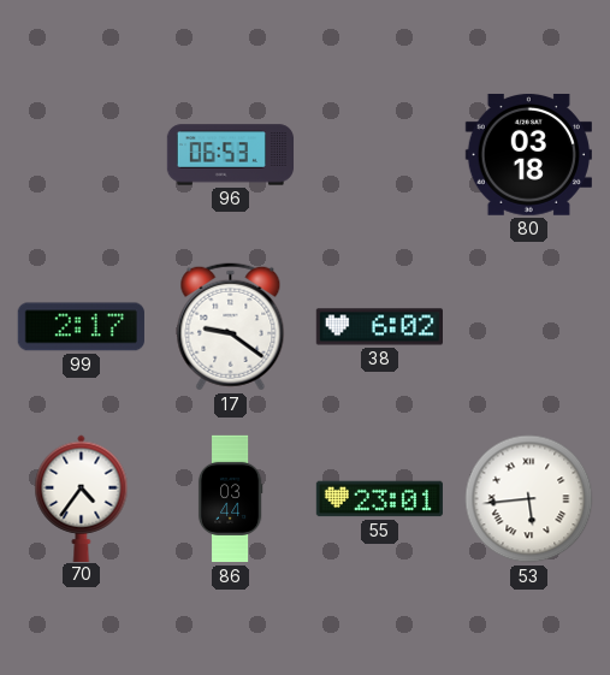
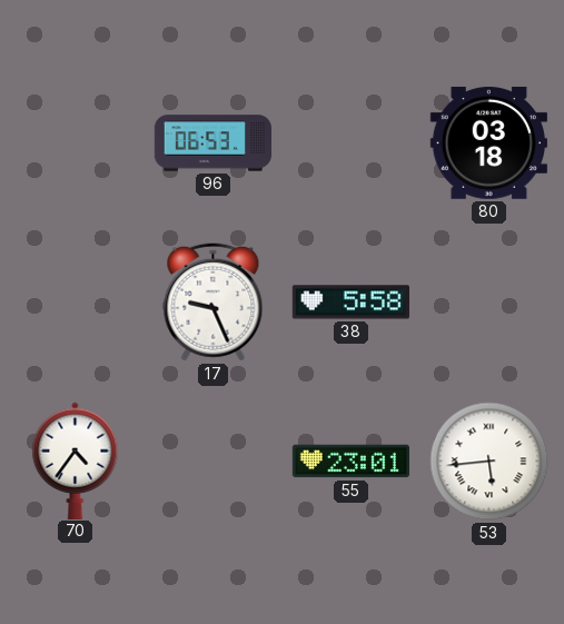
99: 2:17 -> none
17: 9:21 -> 9:26
38: 6:02 -> 5:58
86: 03:44 -> none
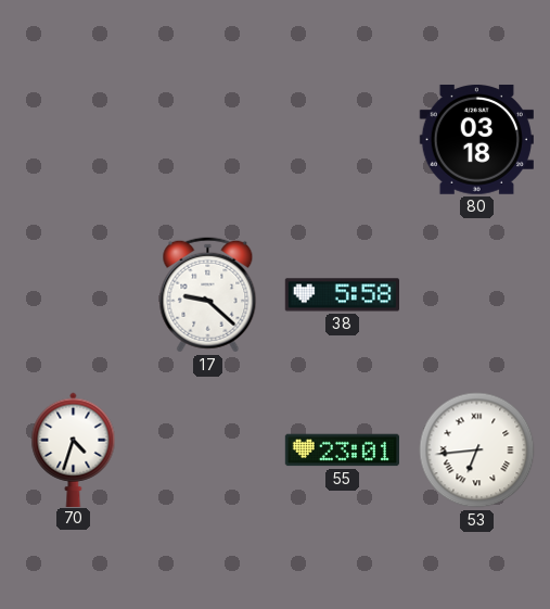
96: 06:53 -> none
17: 9:26 -> 9:22
70: 4:36 -> 4:33
53: 5:44 -> 6:44
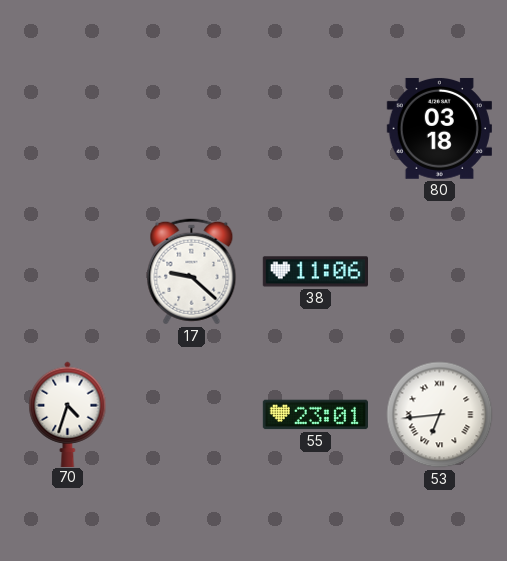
38: 5:58 -> 11:06
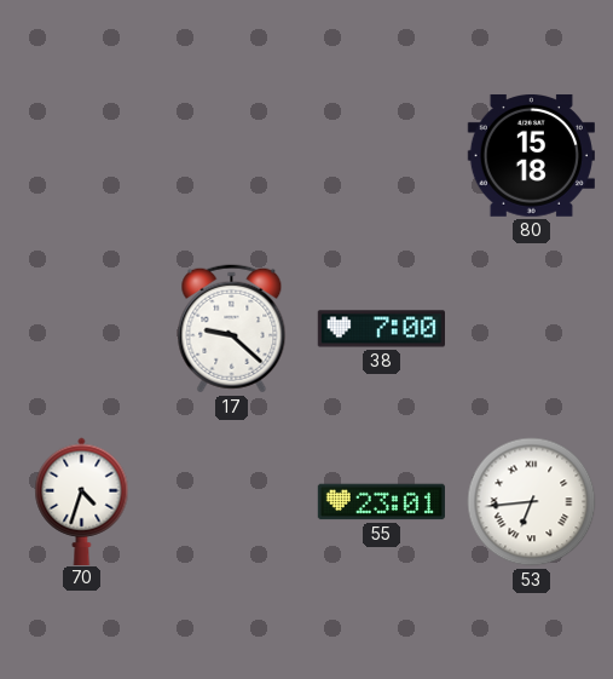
80: 03:18 -> 15:18
38: 11:06 -> 7:00
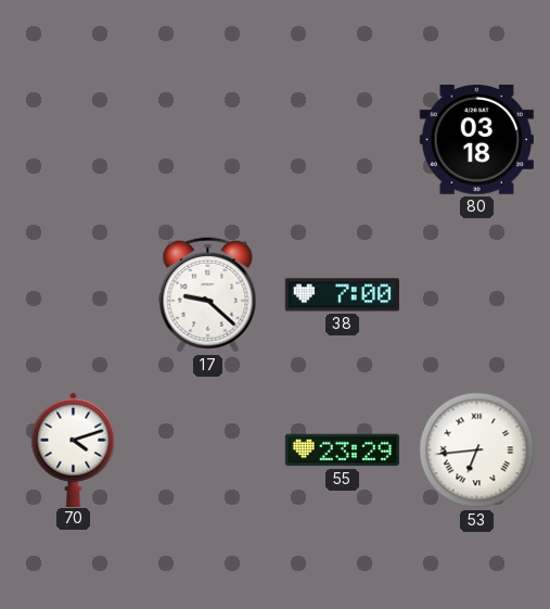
80: 15:18 -> 03:18
70: 4:33 -> 4:12
55: 23:01 -> 23:29
